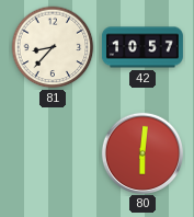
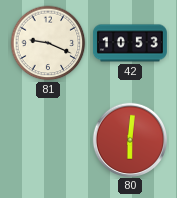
81: 8:37 -> 9:19
42: 10:57 -> 10:53
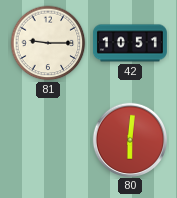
81: 9:19 -> 9:15
42: 10:53 -> 10:51
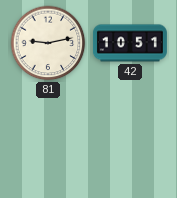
81: 9:15 -> 9:13
80: 6:01 -> none
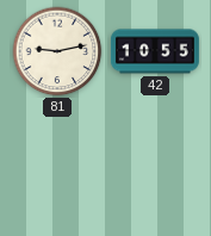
42: 10:51 -> 10:55
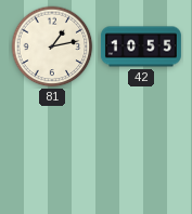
81: 9:13 -> 1:13
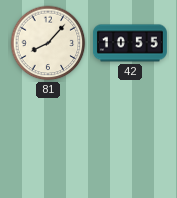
81: 1:13 -> 8:07
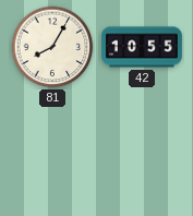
81: 8:07 -> 8:05
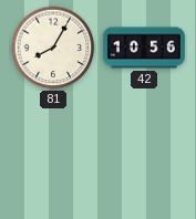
42: 10:55 -> 10:56
